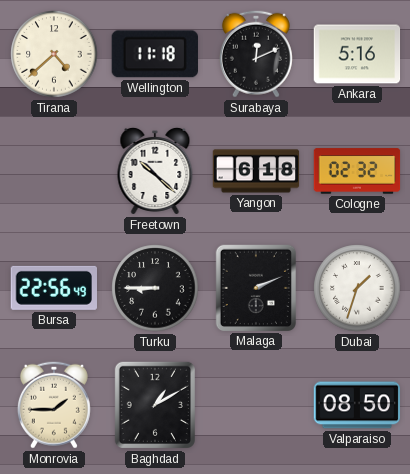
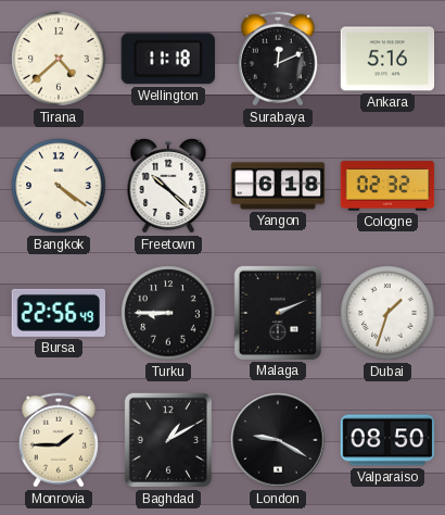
Bangkok: none -> 4:21
London: none -> 9:20
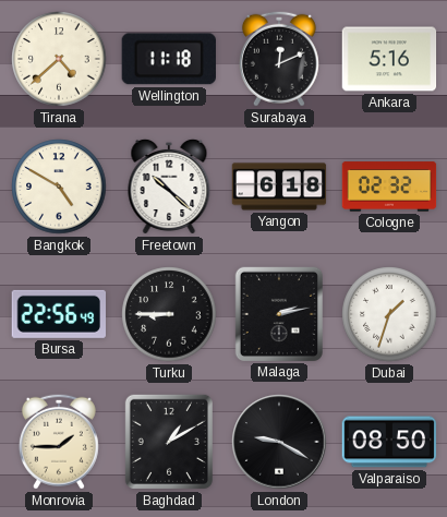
Bangkok: 4:21 -> 4:50
Malaga: 2:11 -> 2:13
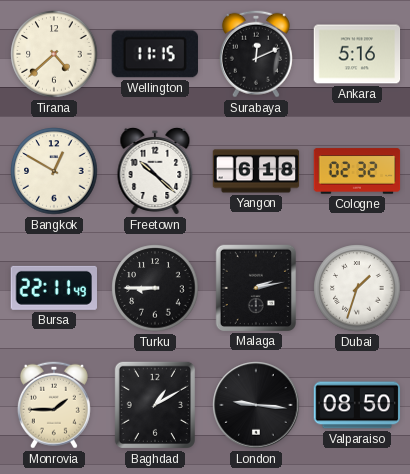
Wellington: 11:18 -> 11:15
Bangkok: 4:50 -> 12:50
Bursa: 22:56 -> 22:11
London: 9:20 -> 9:16
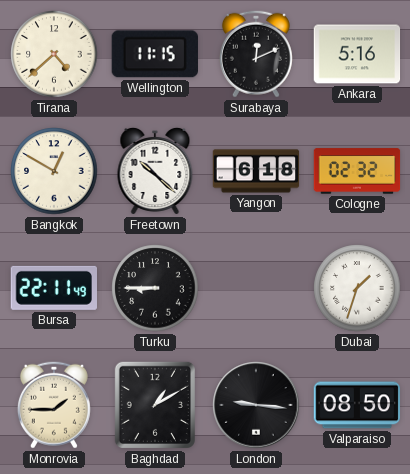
Malaga: 2:13 -> none
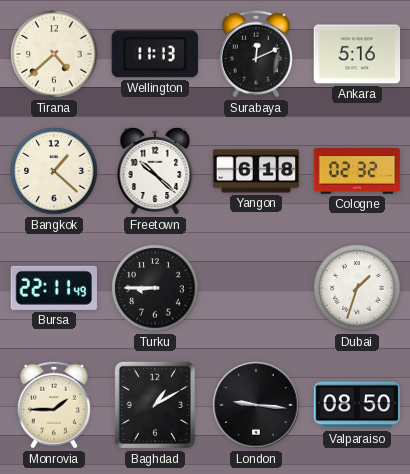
Wellington: 11:15 -> 11:13
Bangkok: 12:50 -> 1:22
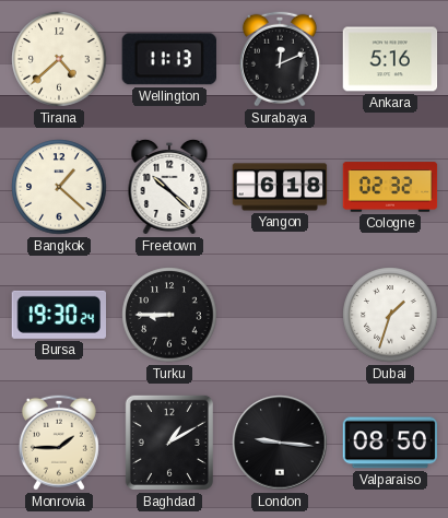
Bursa: 22:11 -> 19:30
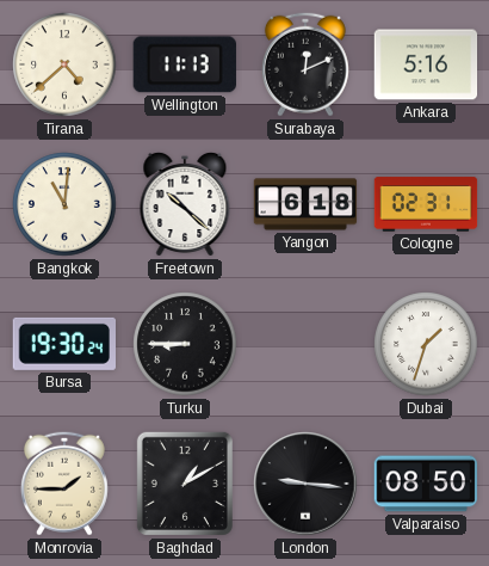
Bangkok: 1:22 -> 11:01
Cologne: 02:32 -> 02:31
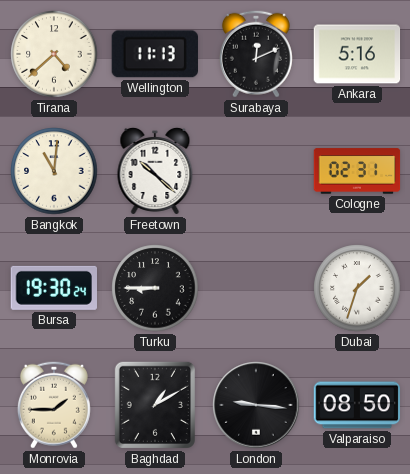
Yangon: 6:18 -> none
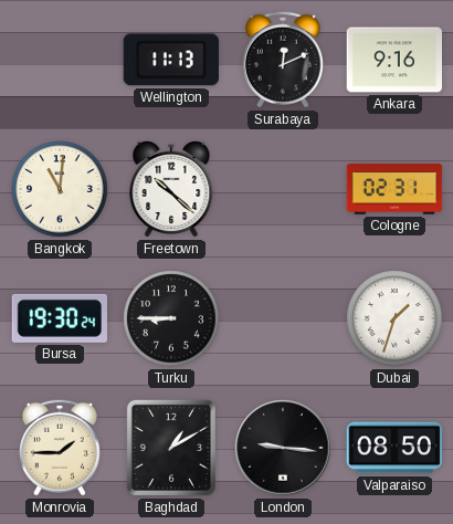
Tirana: 4:38 -> none
Ankara: 5:16 -> 9:16
